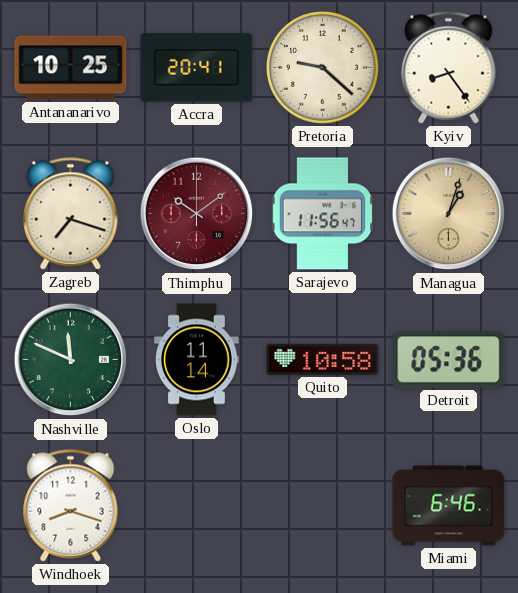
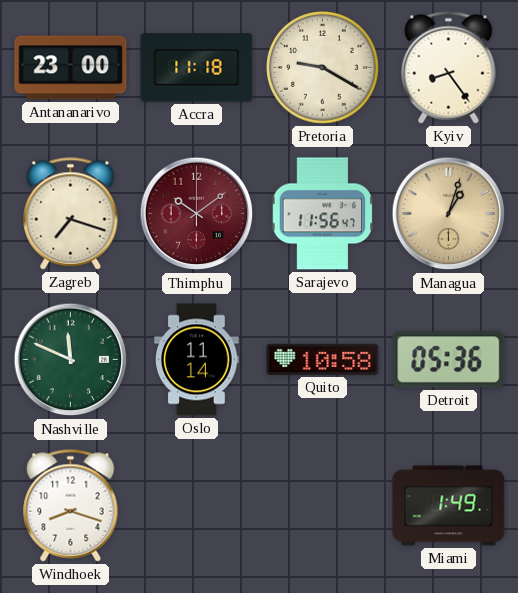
Antananarivo: 10:25 -> 23:00
Accra: 20:41 -> 11:18
Pretoria: 9:22 -> 9:20
Miami: 6:46 -> 1:49
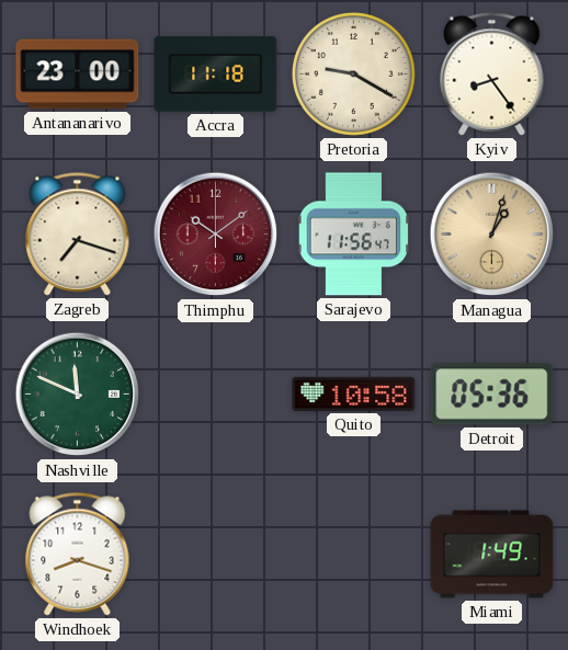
Oslo: 11:14 -> none
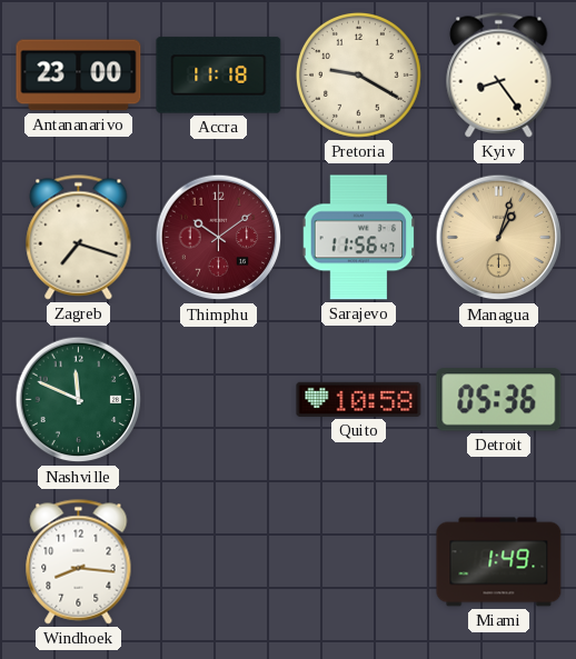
Windhoek: 8:18 -> 8:16
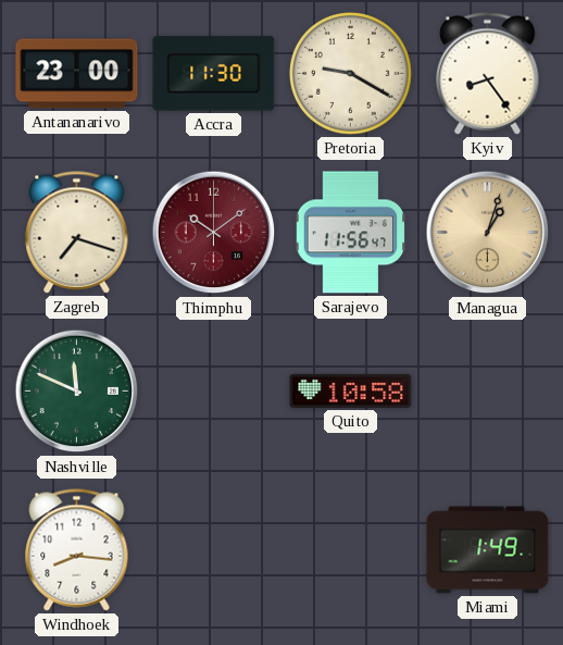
Accra: 11:18 -> 11:30
Detroit: 05:36 -> none
